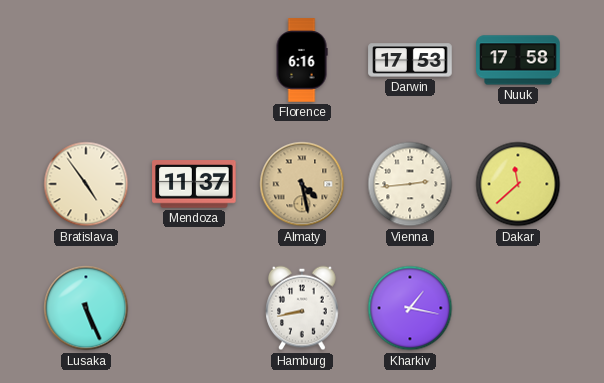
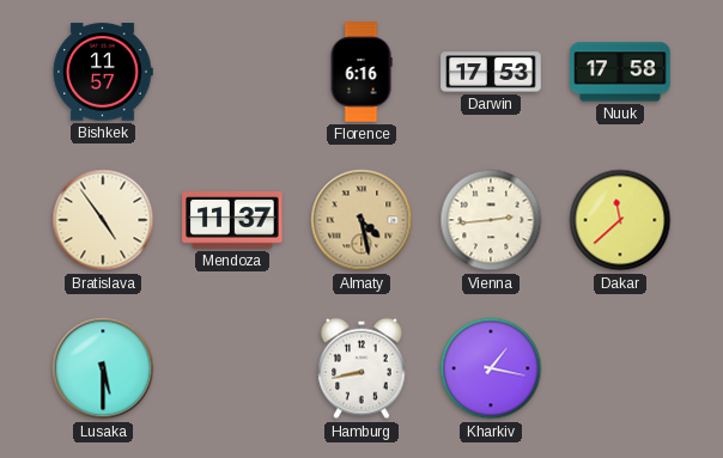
Bishkek: none -> 11:57
Lusaka: 5:26 -> 5:30
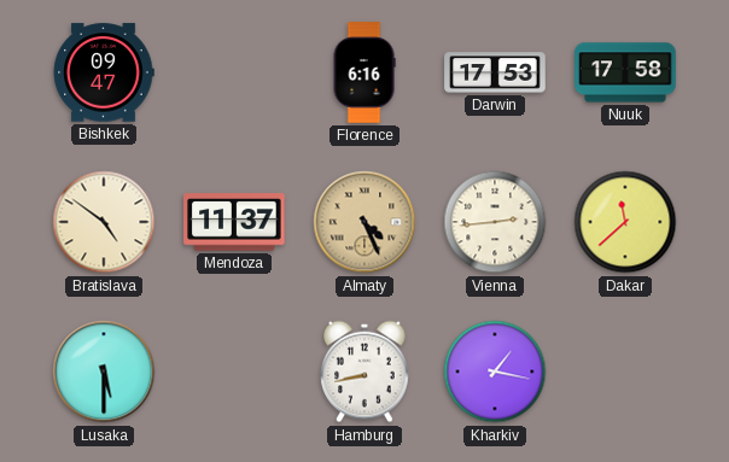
Bishkek: 11:57 -> 09:47
Bratislava: 4:54 -> 4:51
Almaty: 4:28 -> 4:26
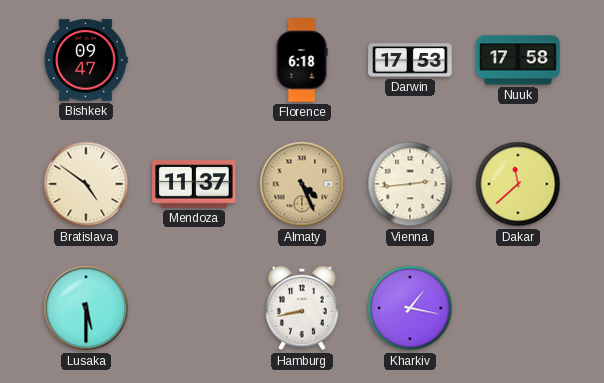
Florence: 6:16 -> 6:18
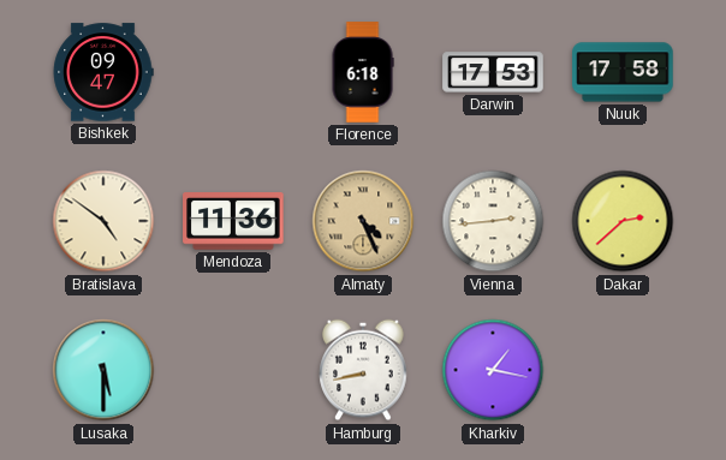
Mendoza: 11:37 -> 11:36
Dakar: 11:38 -> 2:38
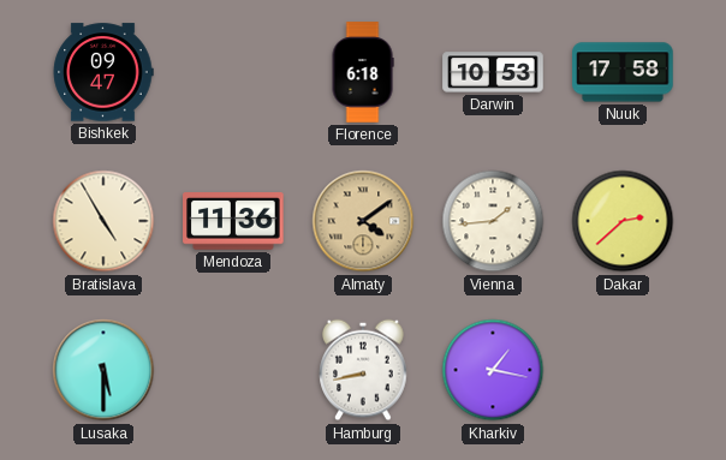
Darwin: 17:53 -> 10:53
Bratislava: 4:51 -> 4:55
Almaty: 4:26 -> 4:09
Vienna: 2:44 -> 1:44
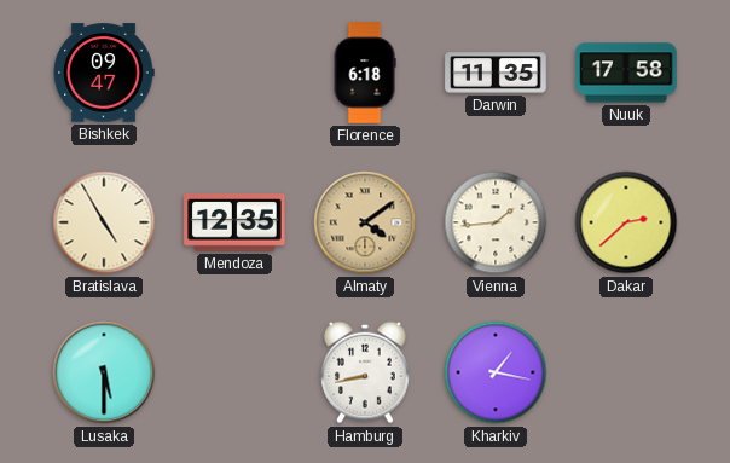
Darwin: 10:53 -> 11:35
Mendoza: 11:36 -> 12:35
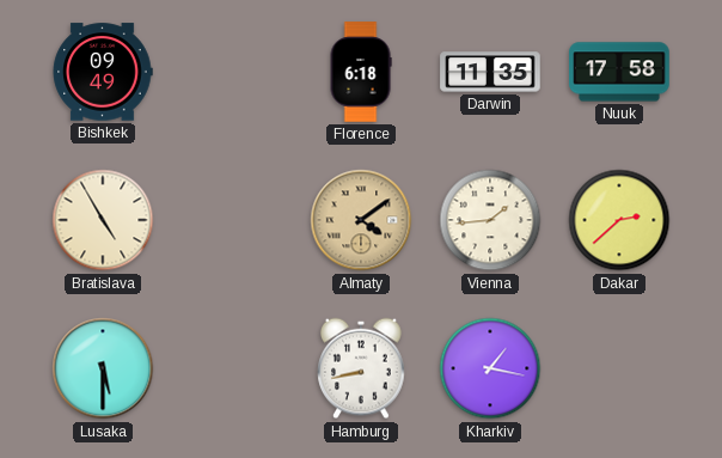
Bishkek: 09:47 -> 09:49
Mendoza: 12:35 -> none
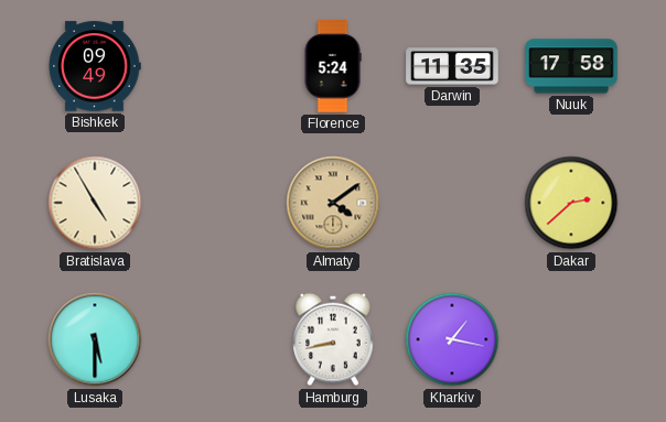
Florence: 6:18 -> 5:24
Vienna: 1:44 -> none
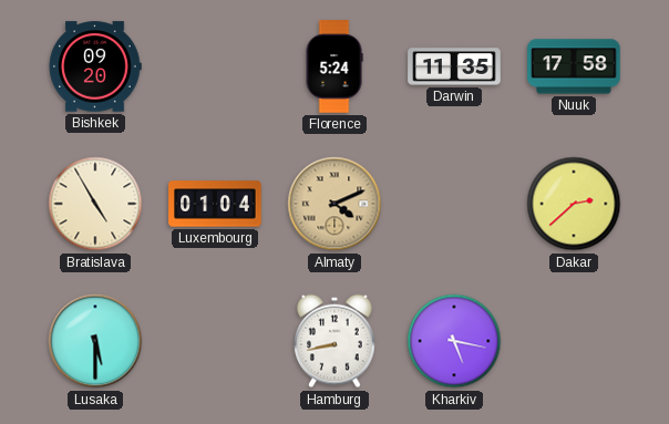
Bishkek: 09:49 -> 09:20
Luxembourg: none -> 01:04
Almaty: 4:09 -> 4:11
Kharkiv: 1:17 -> 5:17
